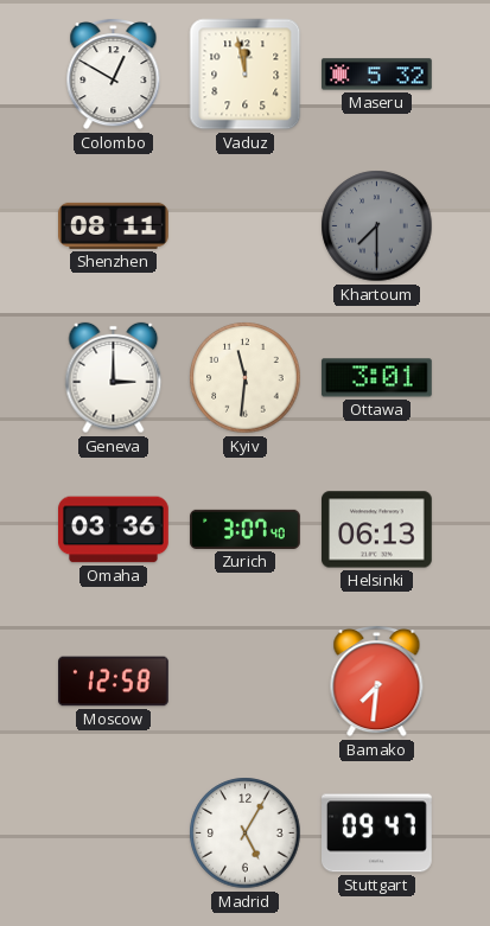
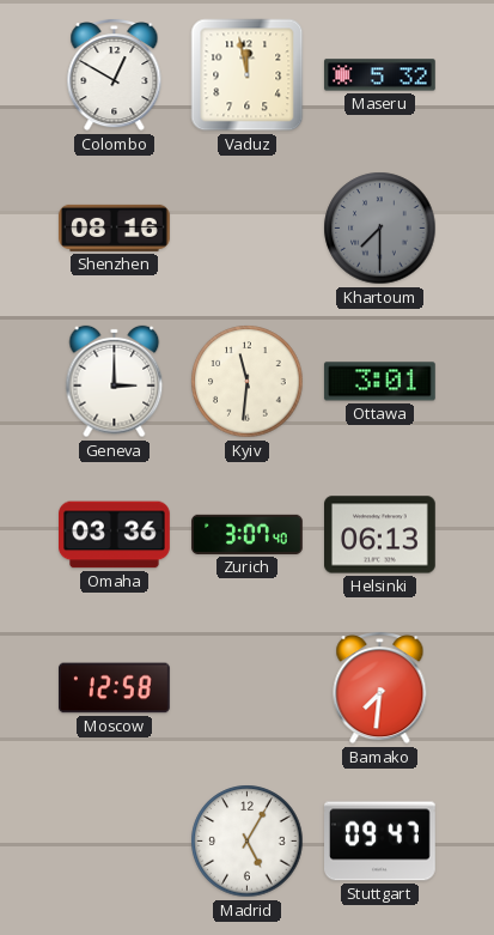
Shenzhen: 08:11 -> 08:16
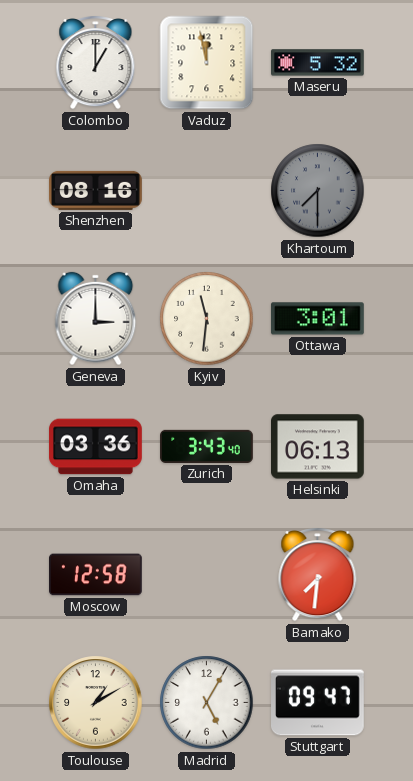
Colombo: 12:50 -> 1:00
Zurich: 3:07 -> 3:43
Toulouse: none -> 1:10
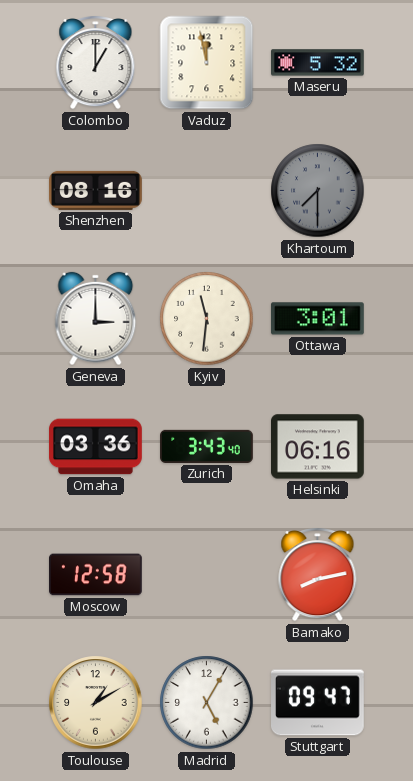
Helsinki: 06:13 -> 06:16
Bamako: 7:31 -> 8:13
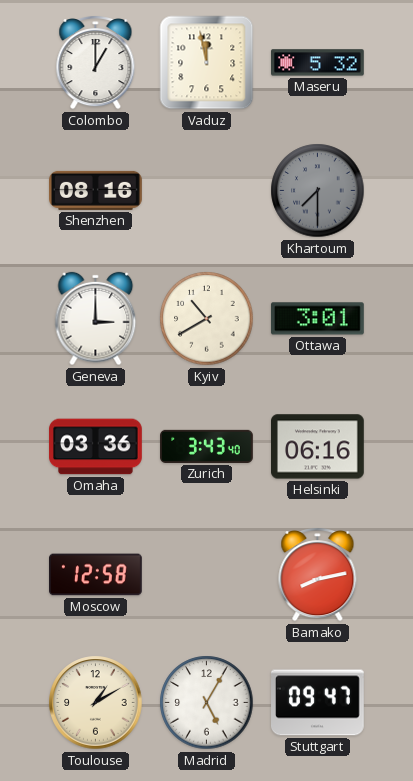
Kyiv: 11:31 -> 10:40
